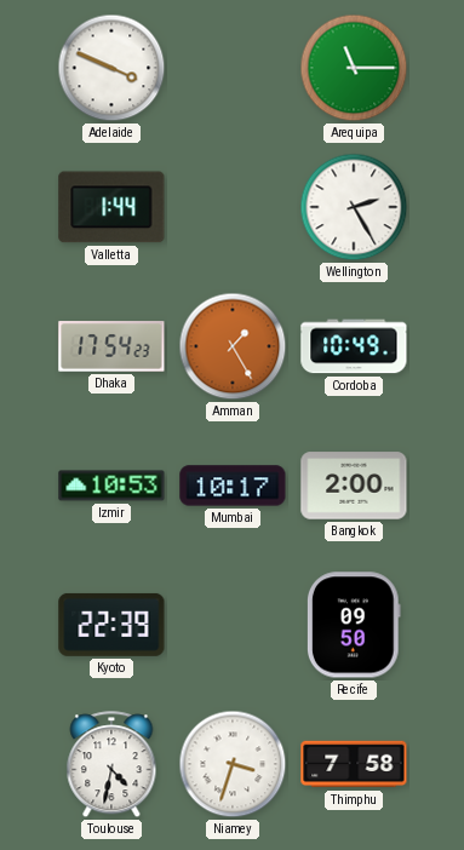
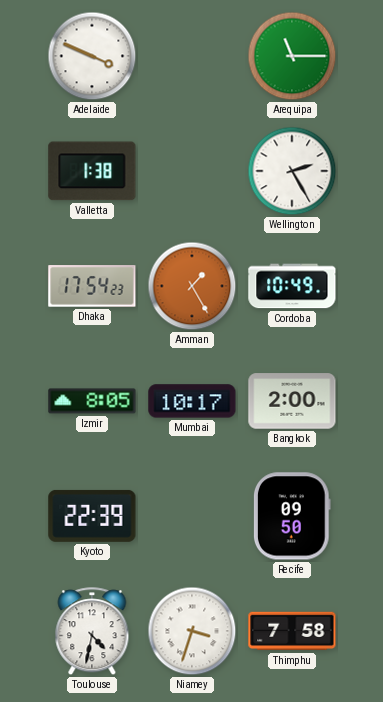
Valletta: 1:44 -> 1:38
Izmir: 10:53 -> 8:05
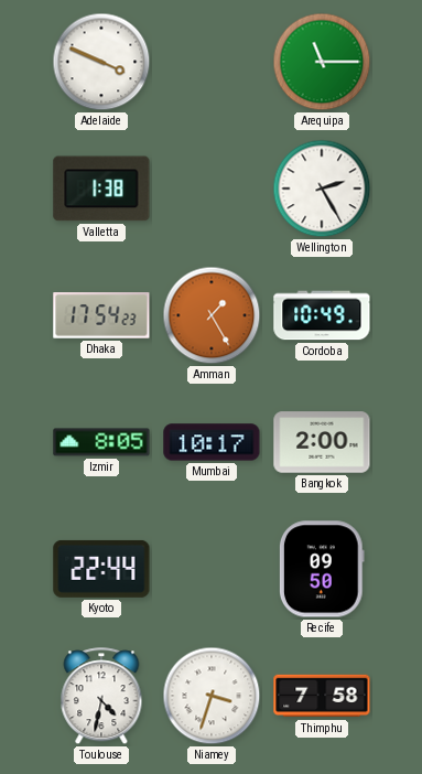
Kyoto: 22:39 -> 22:44
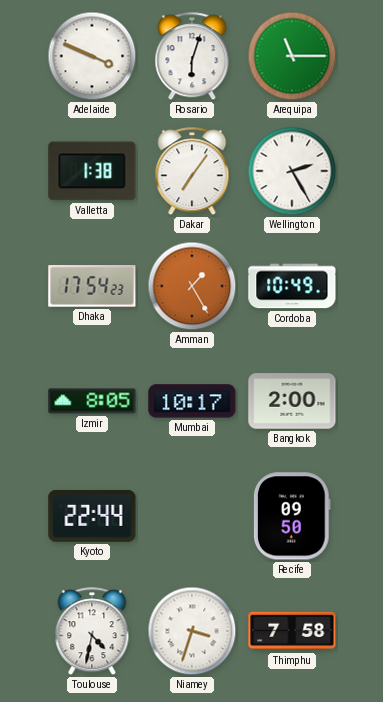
Rosario: none -> 6:03
Dakar: none -> 7:06
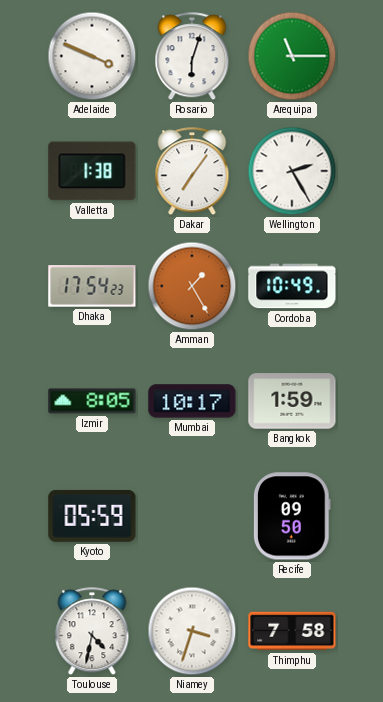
Bangkok: 2:00 -> 1:59
Kyoto: 22:44 -> 05:59
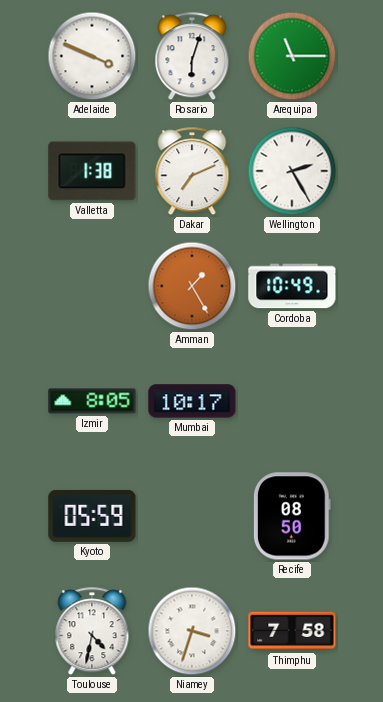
Dakar: 7:06 -> 7:11
Dhaka: 17:54 -> none
Bangkok: 1:59 -> none
Recife: 09:50 -> 08:50
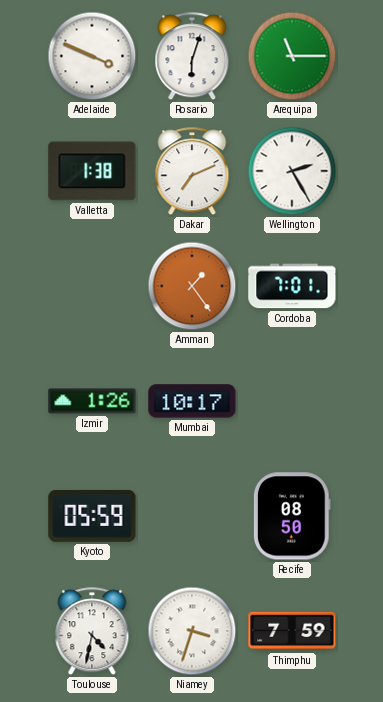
Amman: 1:25 -> 1:24
Cordoba: 10:49 -> 7:01
Izmir: 8:05 -> 1:26
Thimphu: 7:58 -> 7:59
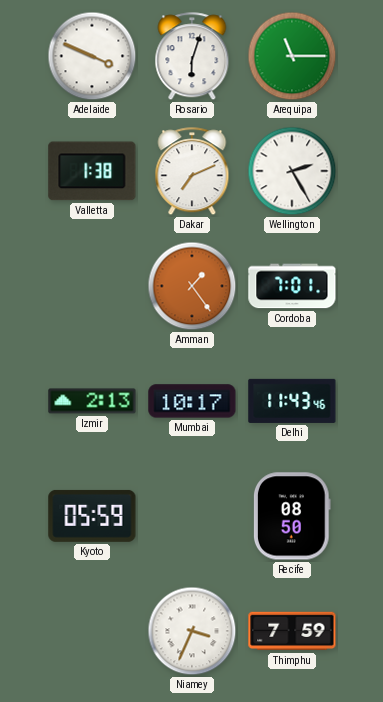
Izmir: 1:26 -> 2:13
Delhi: none -> 11:43
Toulouse: 4:32 -> none
Niamey: 3:33 -> 3:34
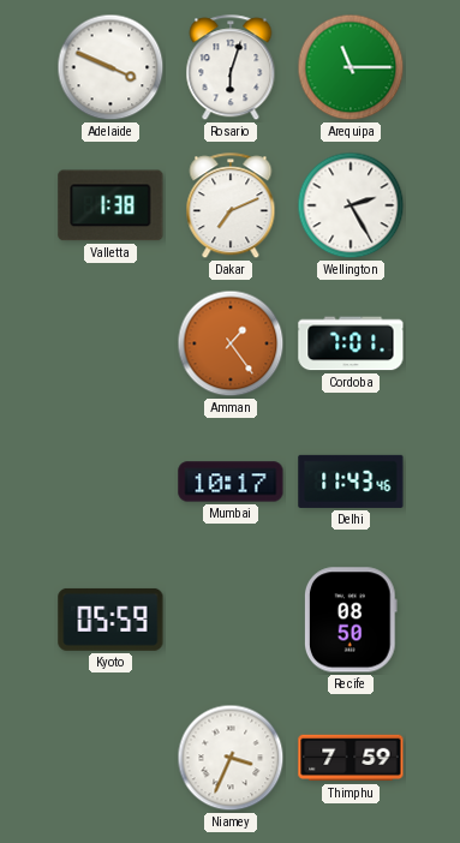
Izmir: 2:13 -> none
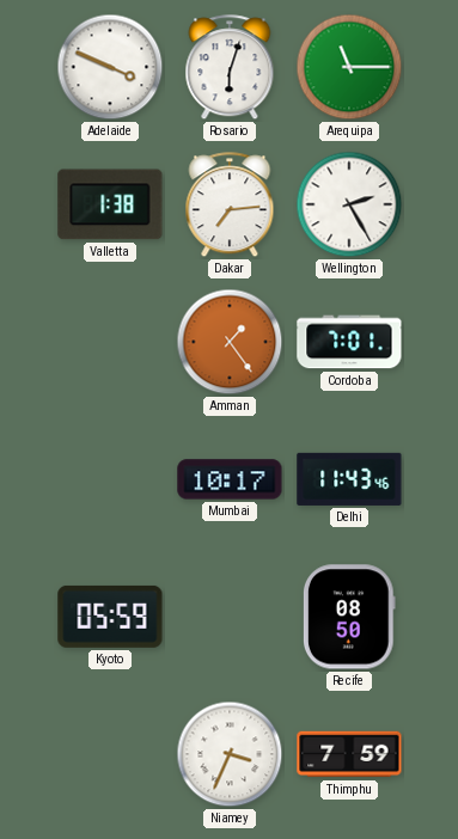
Dakar: 7:11 -> 7:14
